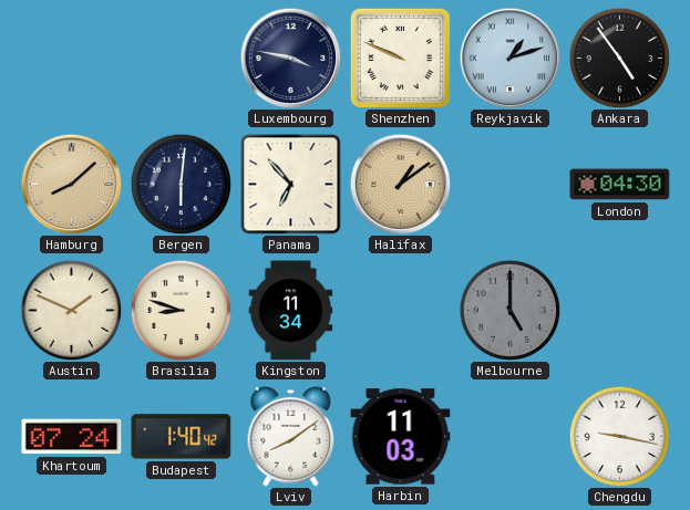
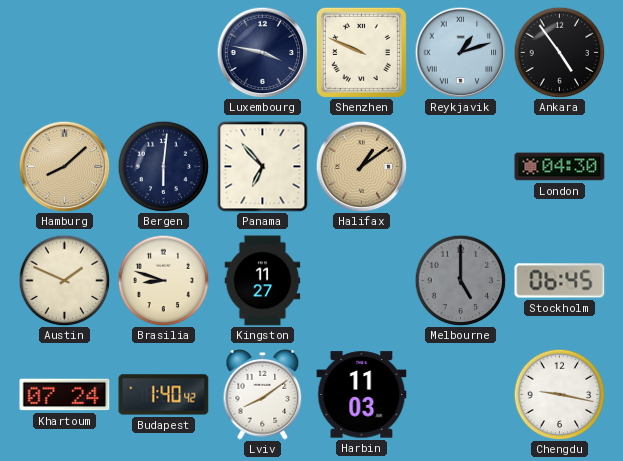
Kingston: 11:34 -> 11:27
Stockholm: none -> 06:45
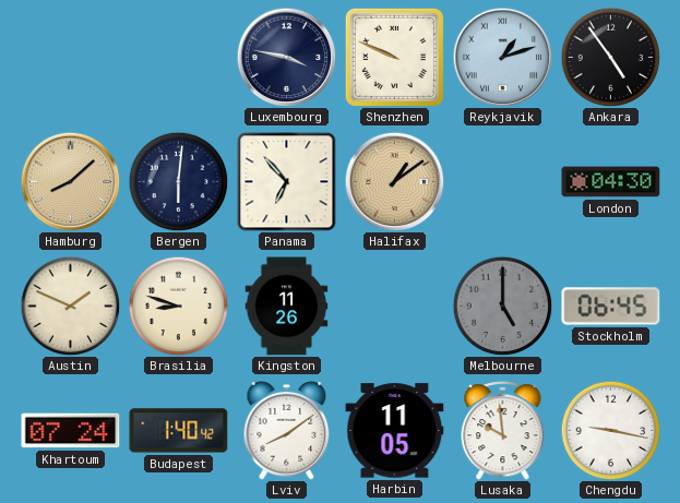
Kingston: 11:27 -> 11:26
Harbin: 11:03 -> 11:05
Lusaka: none -> 9:59
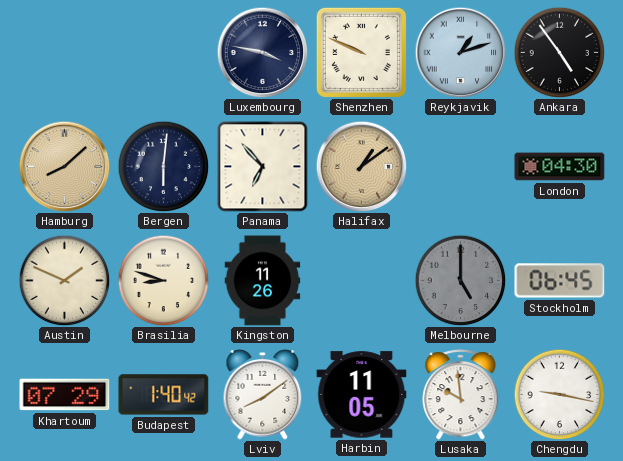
Khartoum: 07:24 -> 07:29
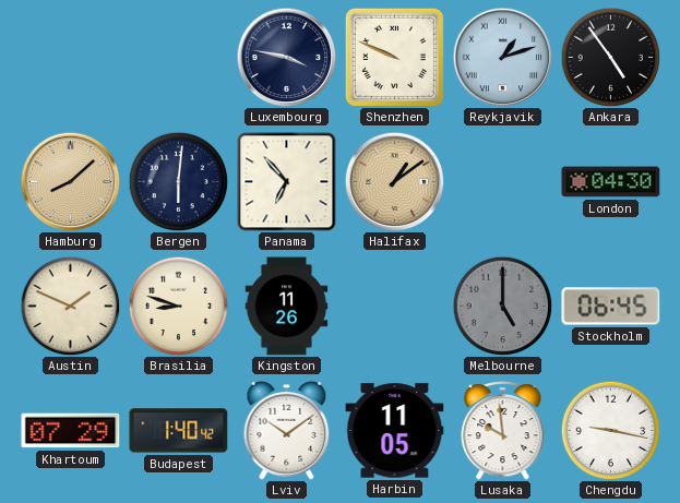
Lviv: 8:09 -> 10:09
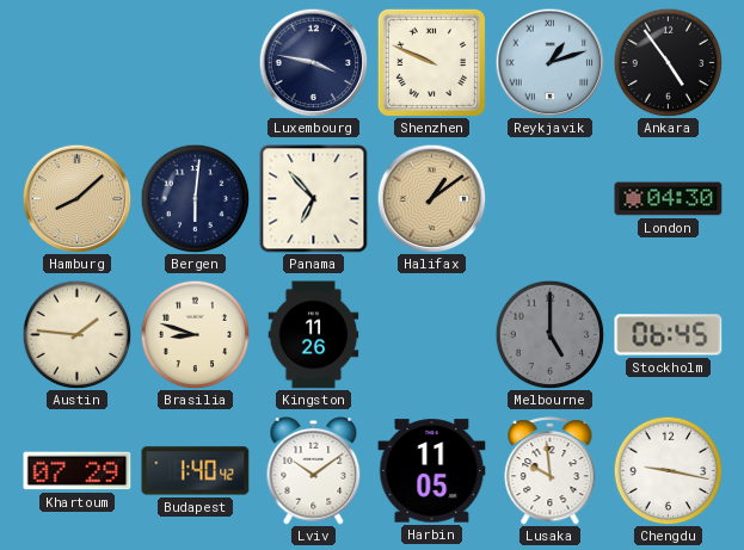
Austin: 1:49 -> 1:46
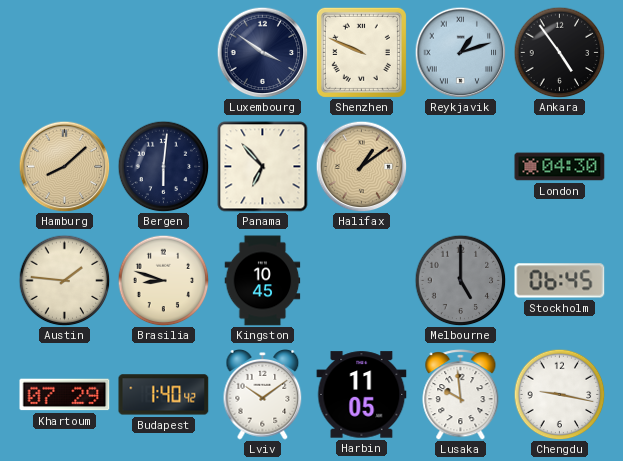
Luxembourg: 3:47 -> 3:51
Kingston: 11:26 -> 10:45
